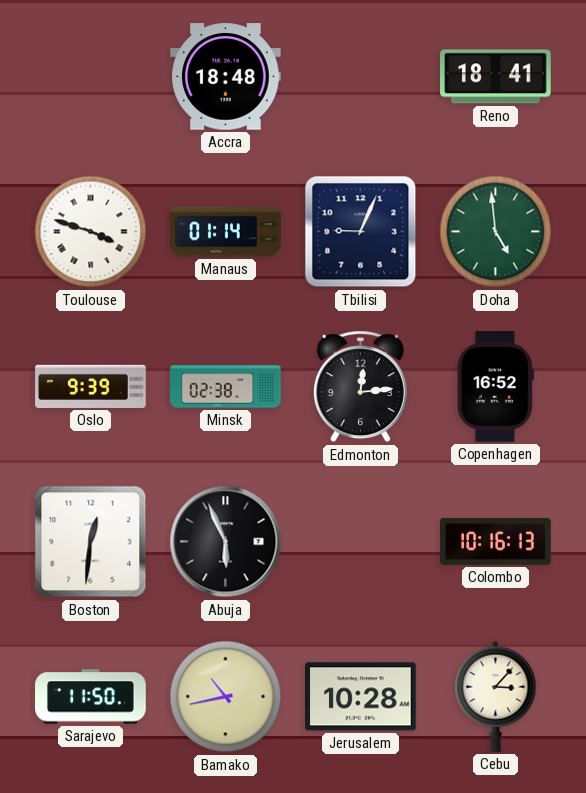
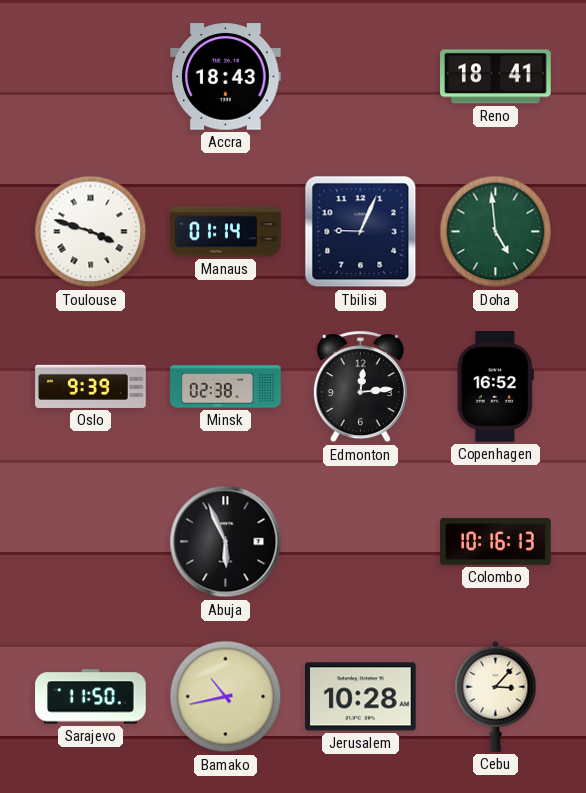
Accra: 18:48 -> 18:43
Boston: 12:31 -> none
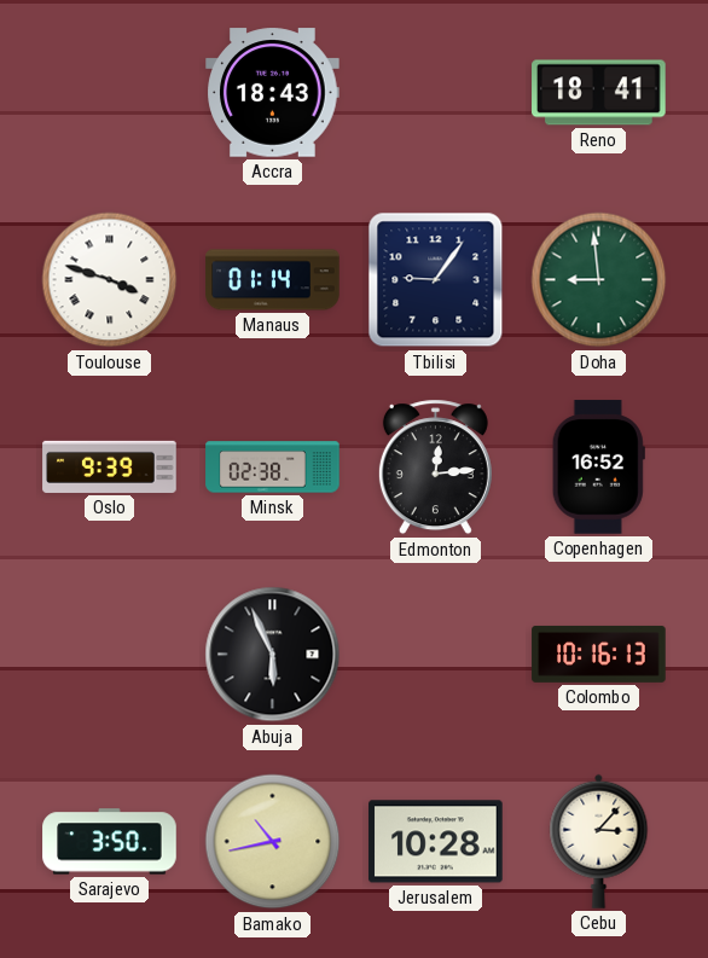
Tbilisi: 9:04 -> 9:06
Doha: 4:59 -> 8:59
Sarajevo: 11:50 -> 3:50
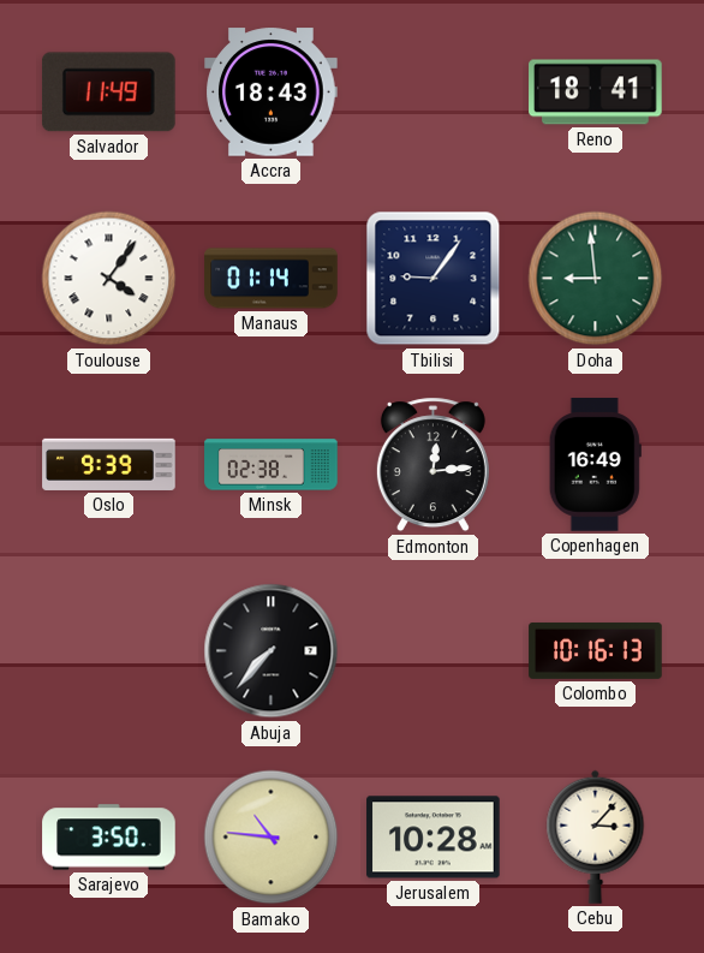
Salvador: none -> 11:49
Toulouse: 3:48 -> 4:06
Copenhagen: 16:52 -> 16:49
Abuja: 5:56 -> 7:37
Bamako: 10:43 -> 10:46
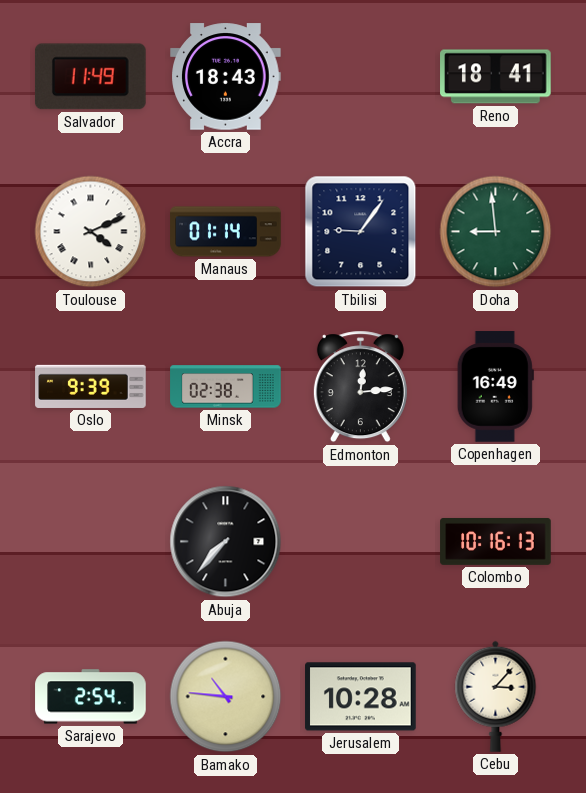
Toulouse: 4:06 -> 4:11
Sarajevo: 3:50 -> 2:54
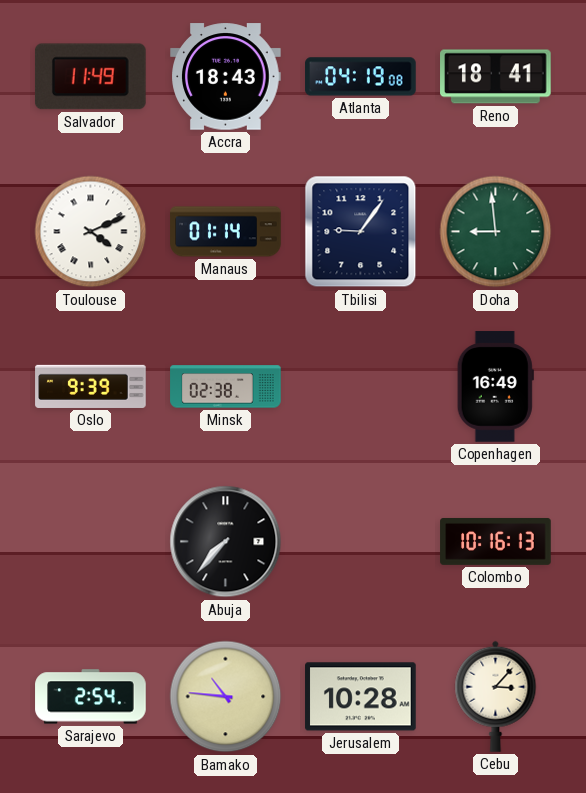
Atlanta: none -> 04:19
Edmonton: 12:14 -> none
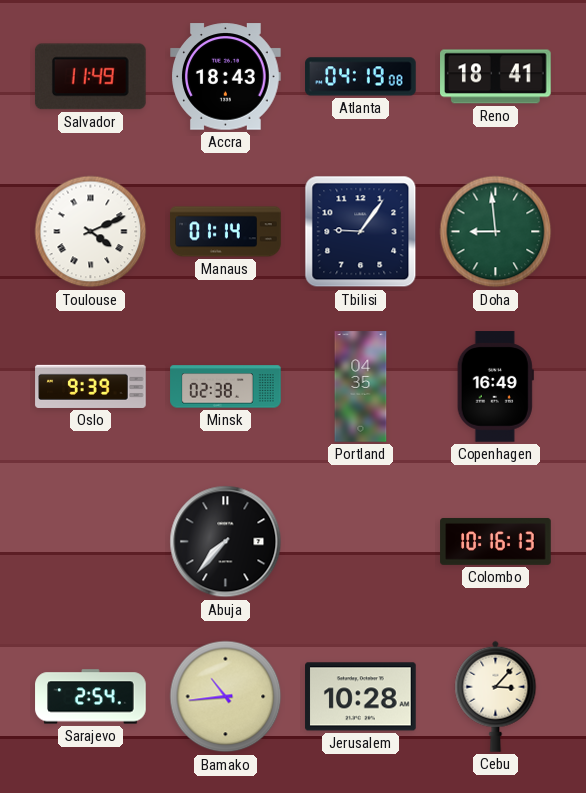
Portland: none -> 04:35
Bamako: 10:46 -> 10:44
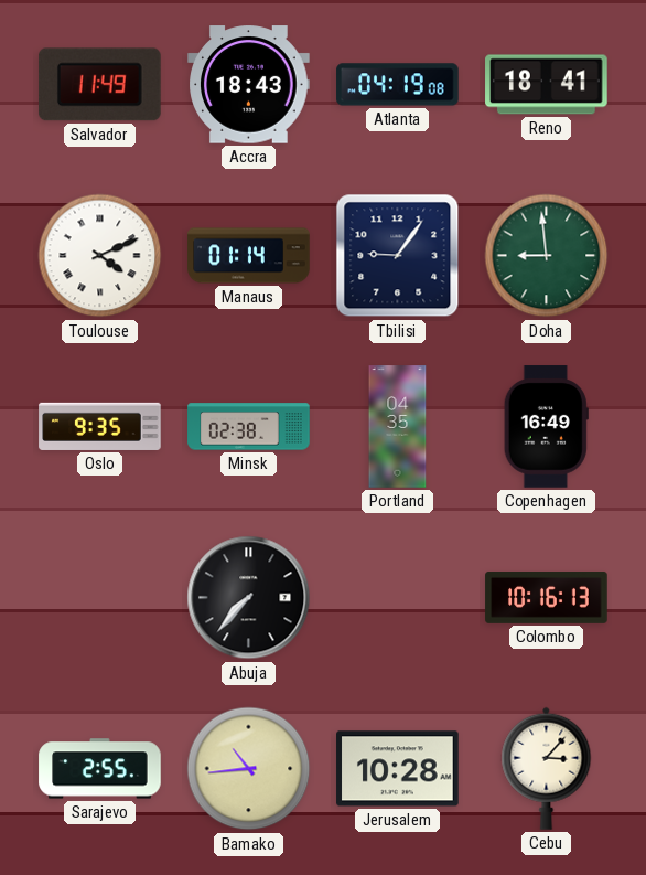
Oslo: 9:39 -> 9:35
Sarajevo: 2:54 -> 2:55
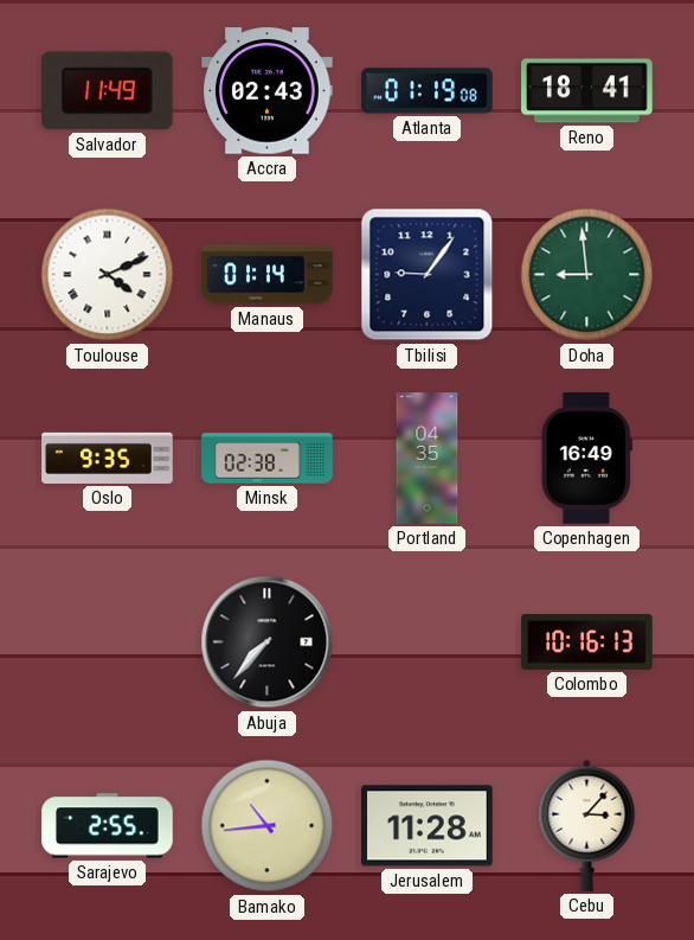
Accra: 18:43 -> 02:43
Atlanta: 04:19 -> 01:19
Jerusalem: 10:28 -> 11:28
